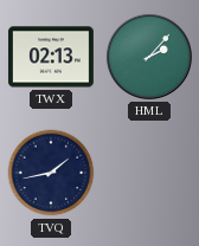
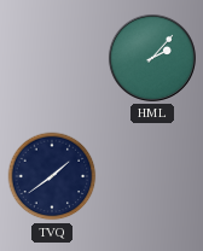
TWX: 02:13 -> none
TVQ: 1:43 -> 1:39
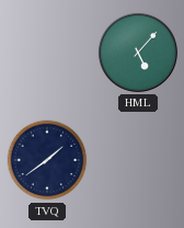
HML: 2:07 -> 5:07
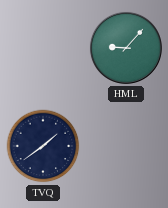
HML: 5:07 -> 9:07
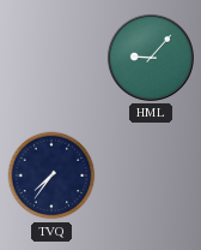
TVQ: 1:39 -> 7:36
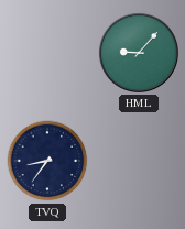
TVQ: 7:36 -> 8:36
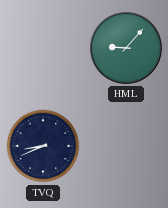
TVQ: 8:36 -> 8:41
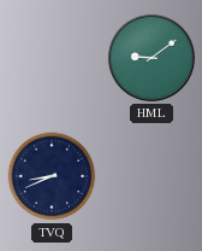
HML: 9:07 -> 9:09
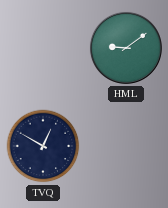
TVQ: 8:41 -> 12:50
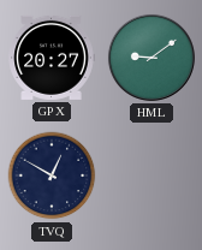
GPX: none -> 20:27
